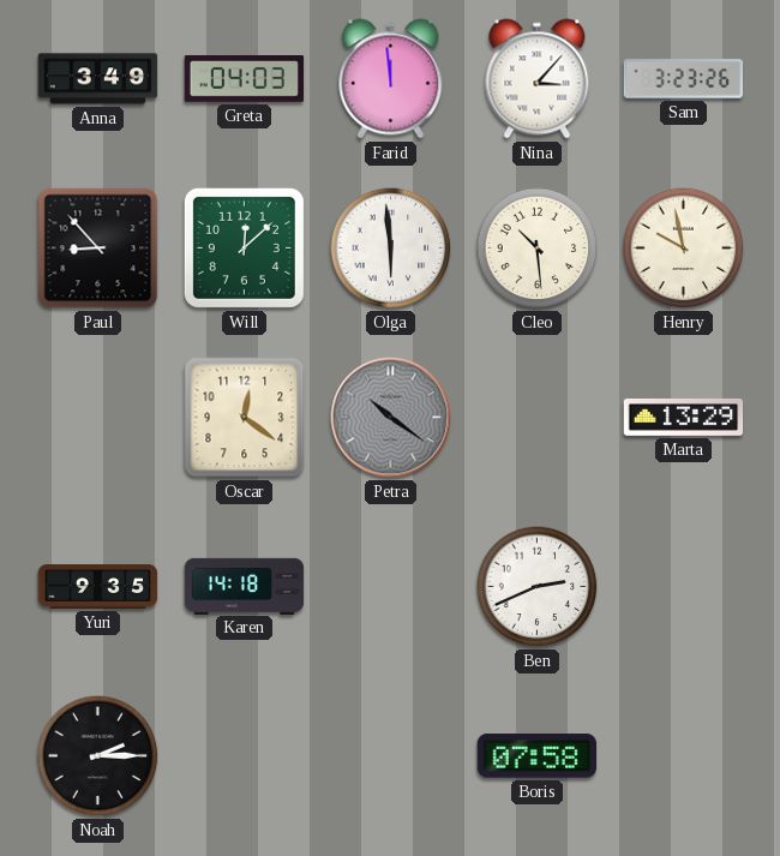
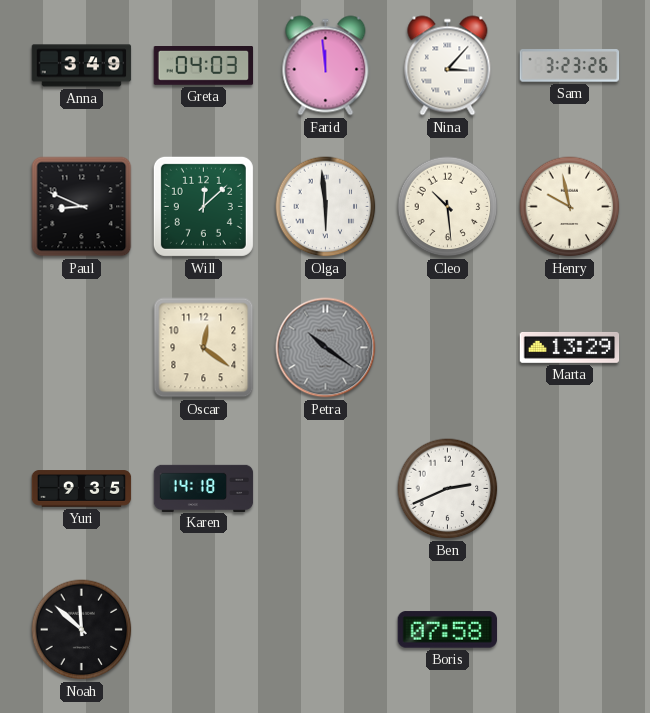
Paul: 8:53 -> 8:49
Noah: 2:15 -> 11:52
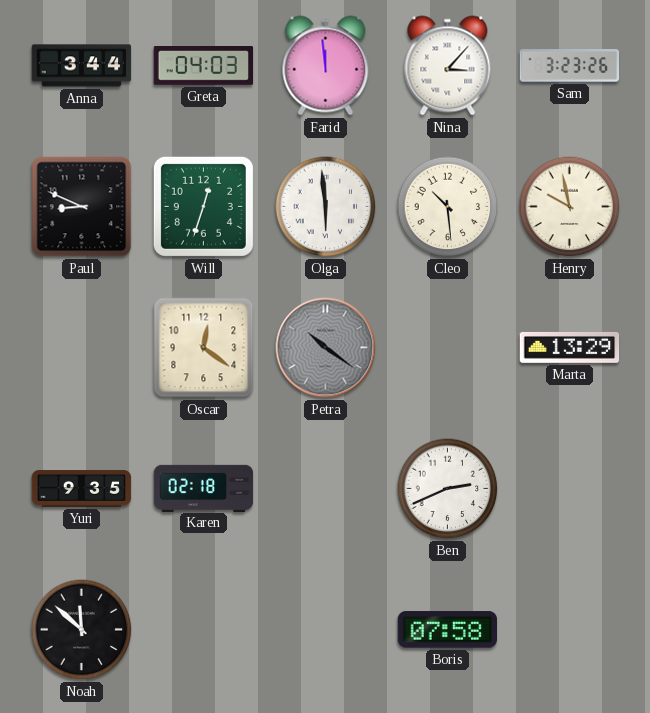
Anna: 3:49 -> 3:44
Will: 12:08 -> 12:33
Karen: 14:18 -> 02:18
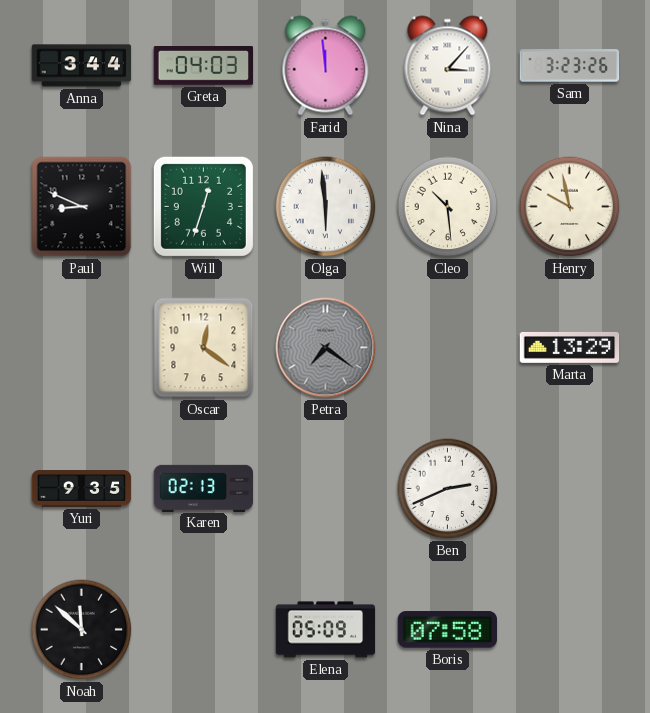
Petra: 10:21 -> 7:21
Karen: 02:18 -> 02:13
Elena: none -> 05:09
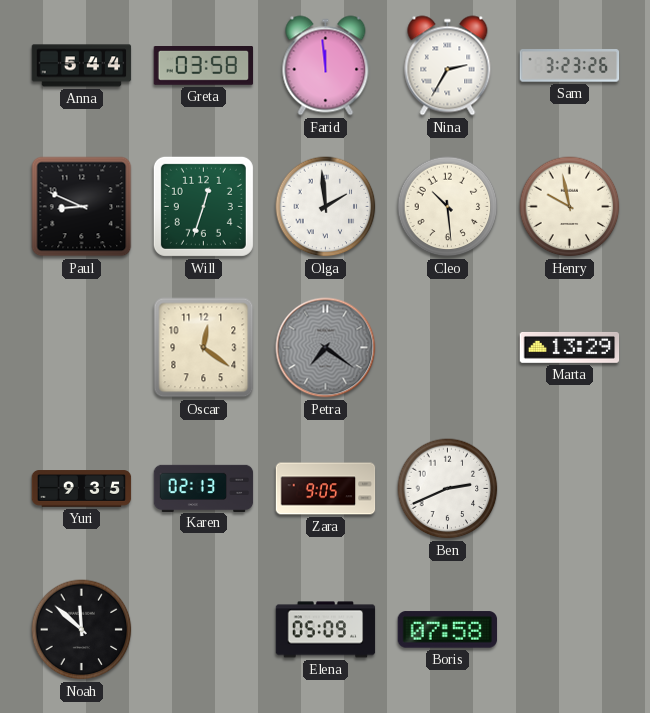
Anna: 3:44 -> 5:44
Greta: 04:03 -> 03:58
Nina: 3:07 -> 2:35
Olga: 5:59 -> 1:59
Zara: none -> 9:05
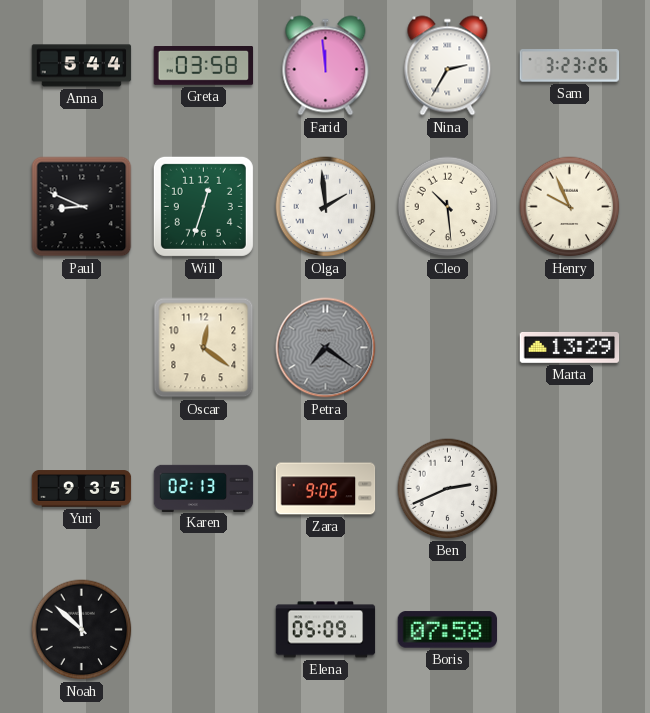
Henry: 9:58 -> 9:56
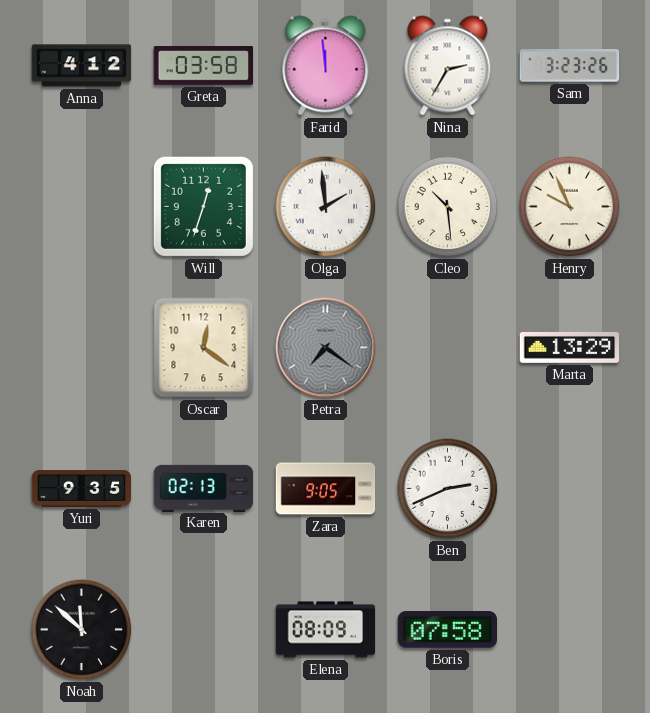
Anna: 5:44 -> 4:12
Paul: 8:49 -> none
Elena: 05:09 -> 08:09
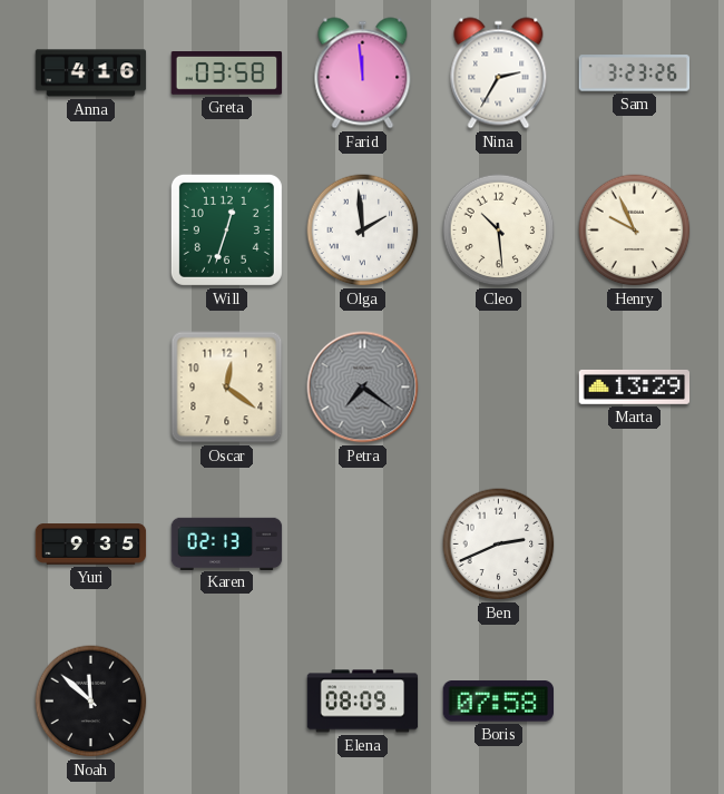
Anna: 4:12 -> 4:16
Zara: 9:05 -> none
